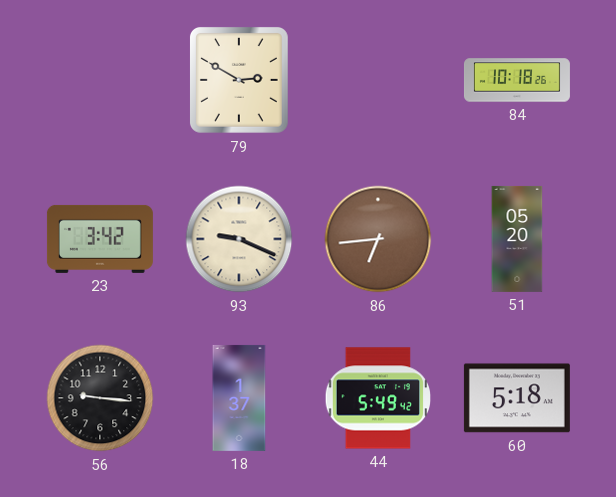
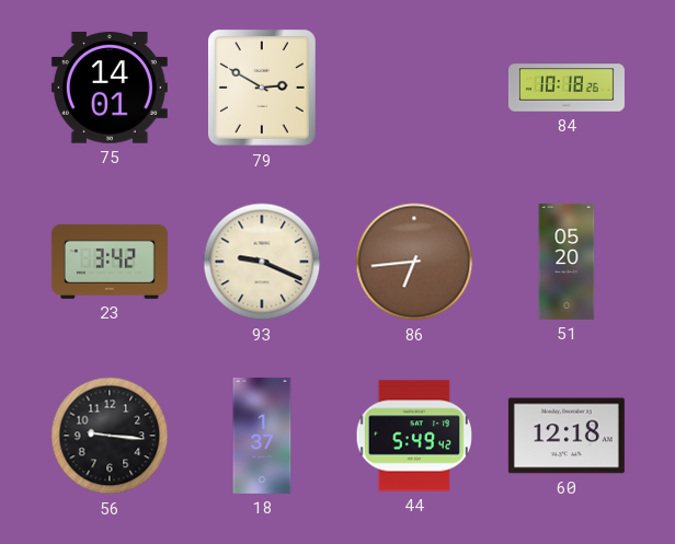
75: none -> 14:01
60: 5:18 -> 12:18
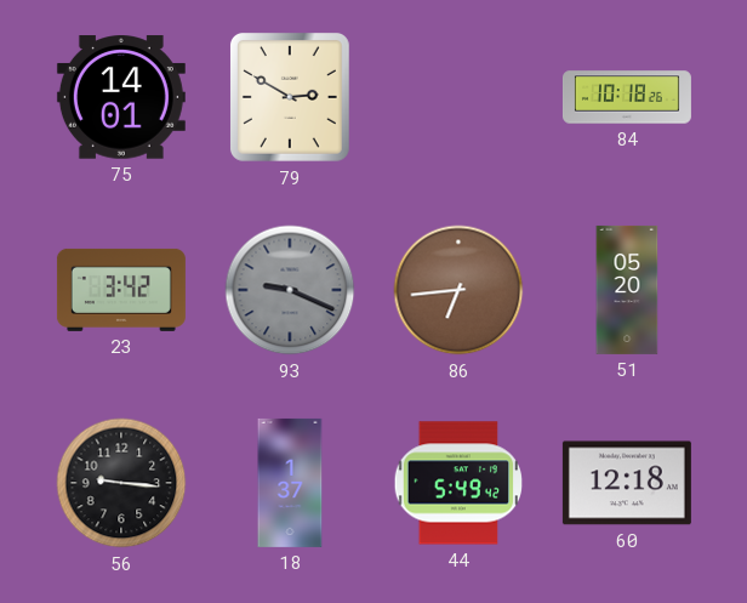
93 dial: cream -> grey
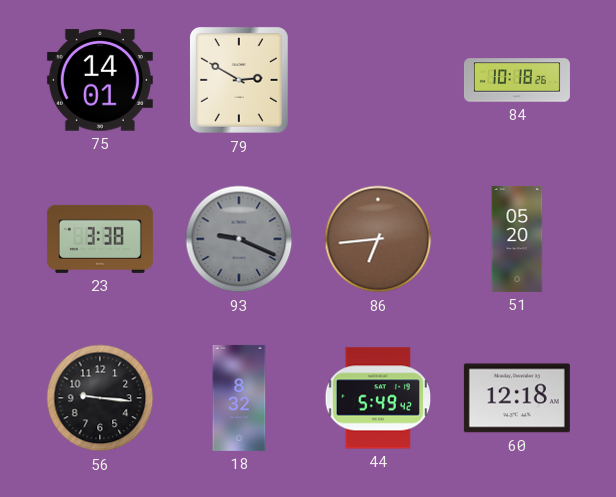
23: 3:42 -> 3:38
18: 1:37 -> 8:32
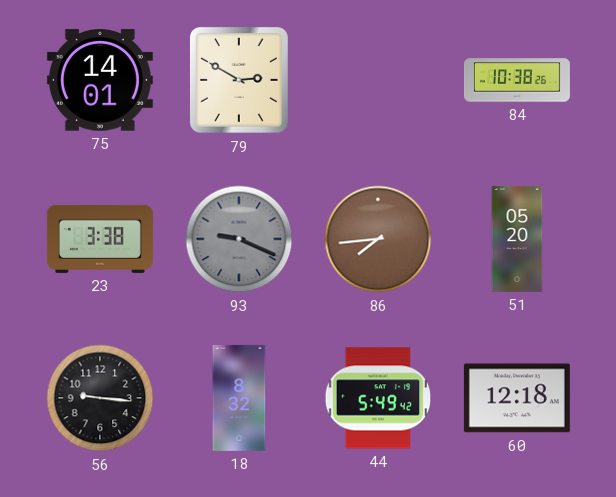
84: 10:18 -> 10:38
86: 6:44 -> 7:44
